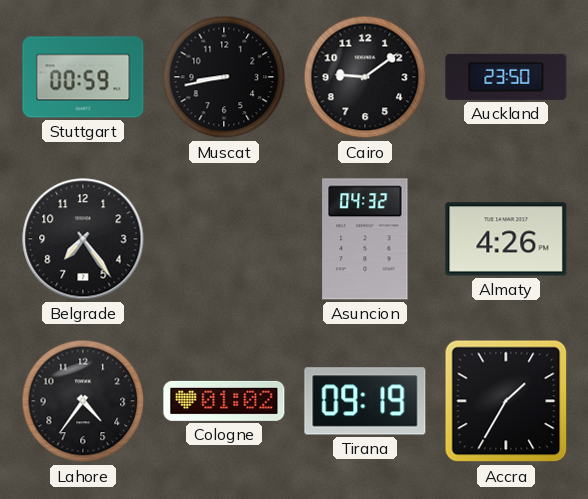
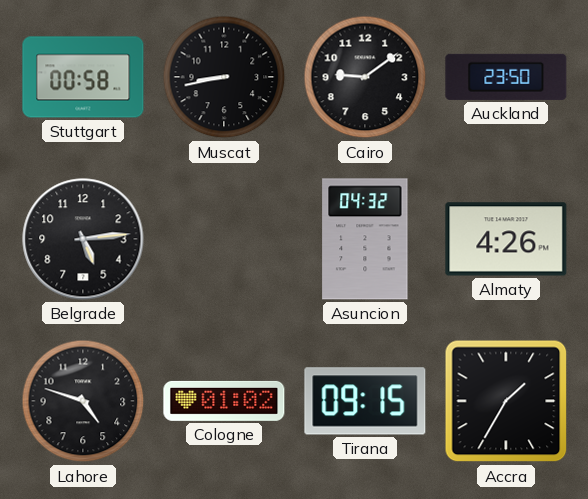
Stuttgart: 00:59 -> 00:58
Belgrade: 7:24 -> 5:14
Lahore: 4:36 -> 4:48
Tirana: 09:19 -> 09:15
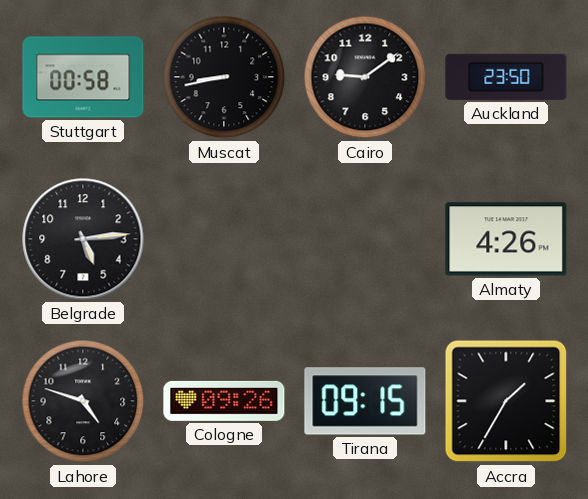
Asuncion: 04:32 -> none
Cologne: 01:02 -> 09:26
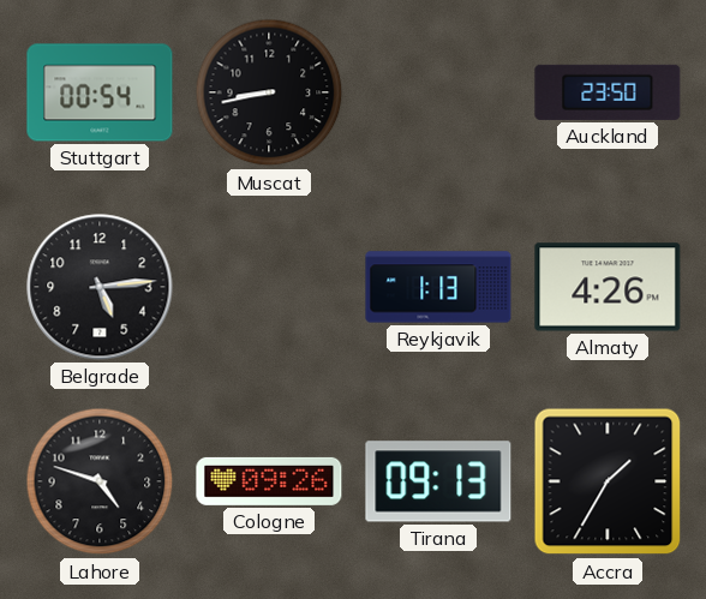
Stuttgart: 00:58 -> 00:54
Cairo: 9:09 -> none
Reykjavik: none -> 1:13
Tirana: 09:15 -> 09:13
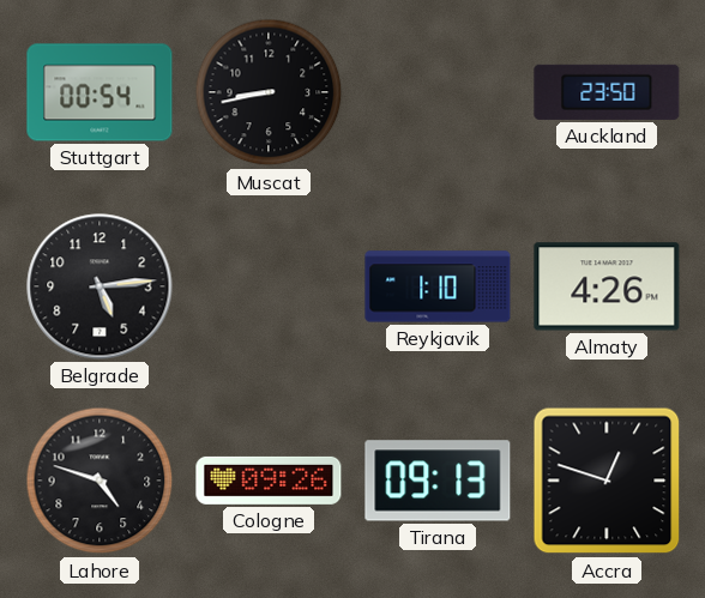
Reykjavik: 1:13 -> 1:10
Accra: 1:35 -> 12:48
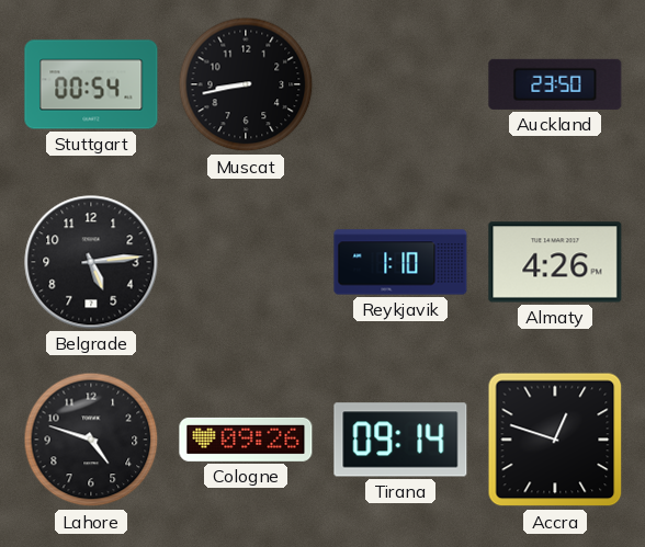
Tirana: 09:13 -> 09:14
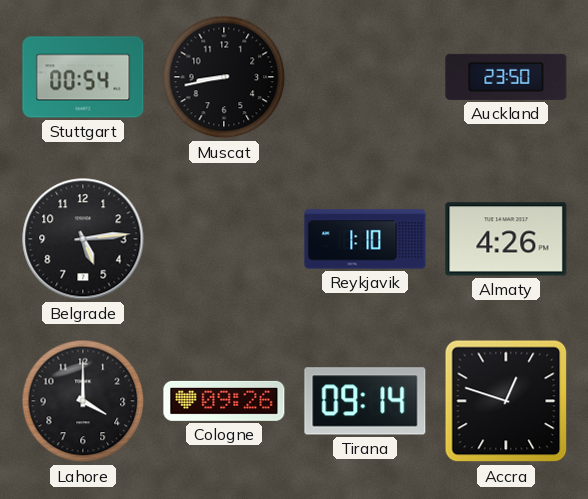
Lahore: 4:48 -> 4:00
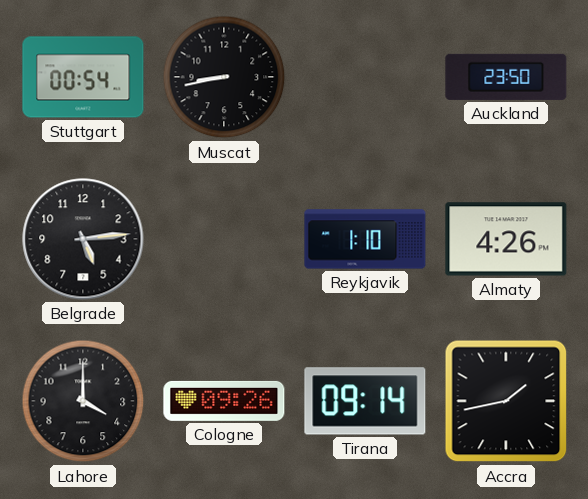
Accra: 12:48 -> 1:43
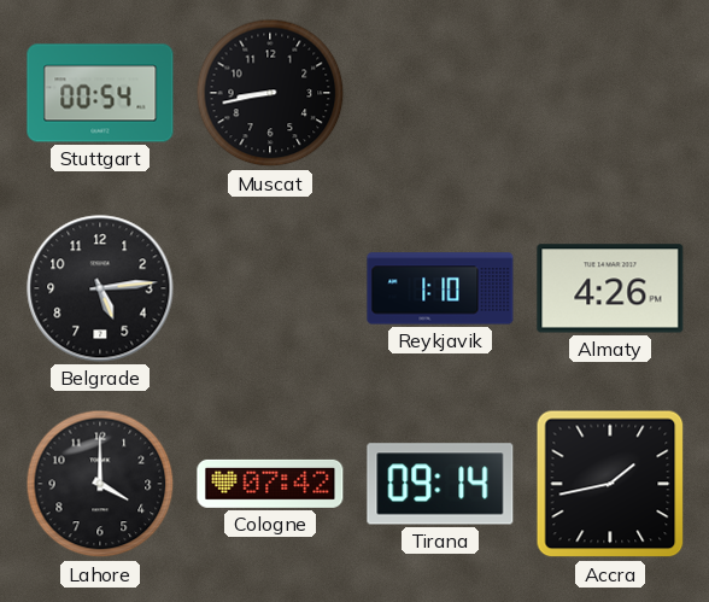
Auckland: 23:50 -> none
Cologne: 09:26 -> 07:42
